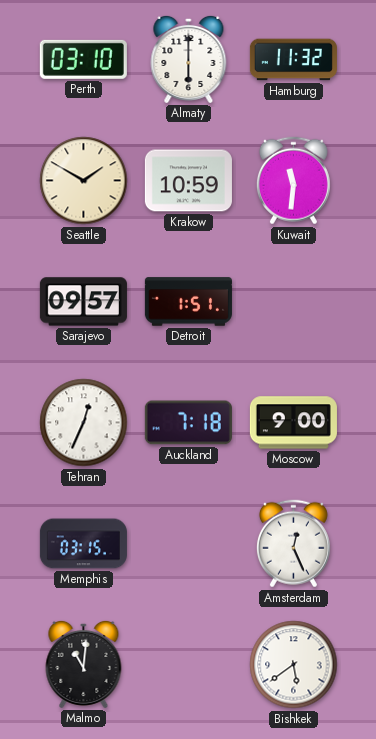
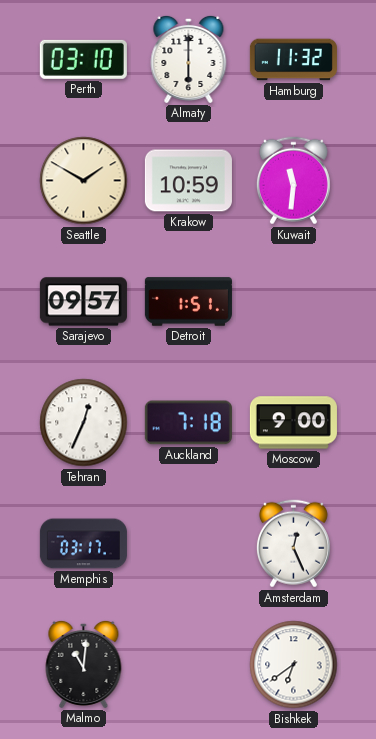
Memphis: 03:15 -> 03:17
Bishkek: 5:39 -> 6:39
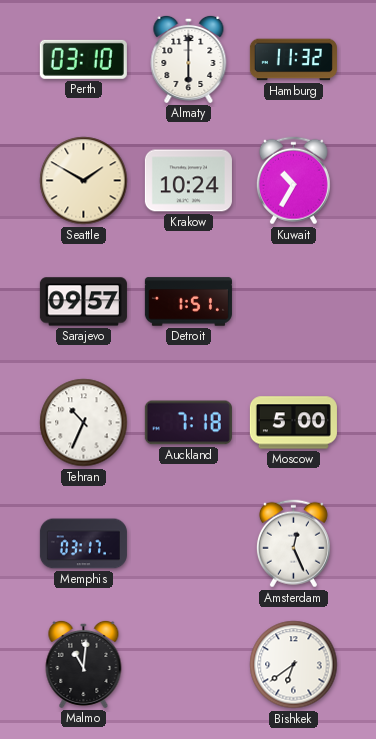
Krakow: 10:59 -> 10:24
Kuwait: 11:31 -> 10:35
Tehran: 12:34 -> 10:34
Moscow: 9:00 -> 5:00
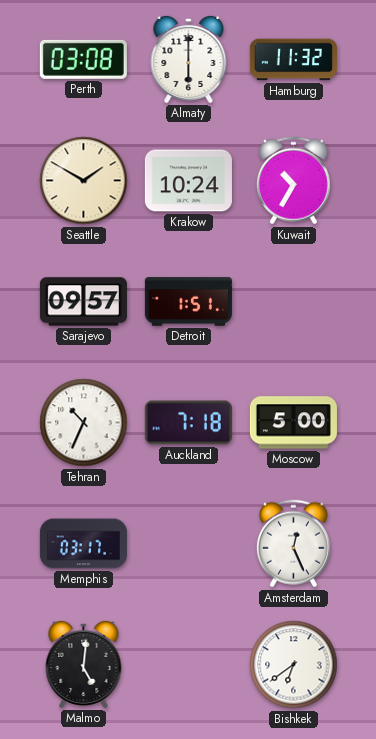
Perth: 03:10 -> 03:08
Malmo: 11:01 -> 5:01
